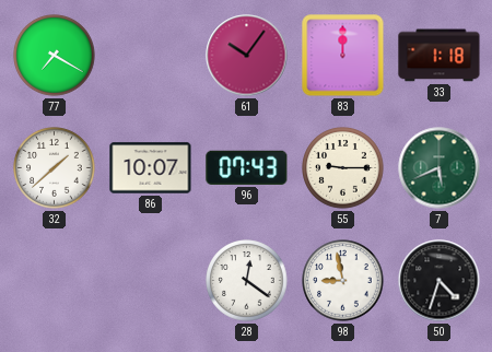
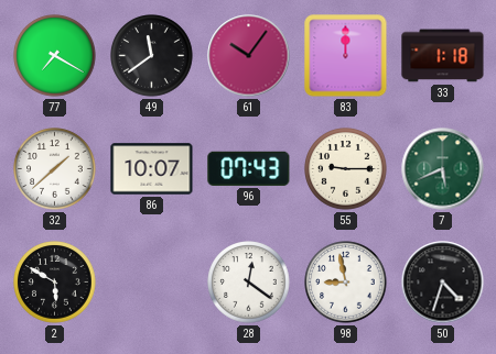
49: none -> 11:39
2: none -> 5:50
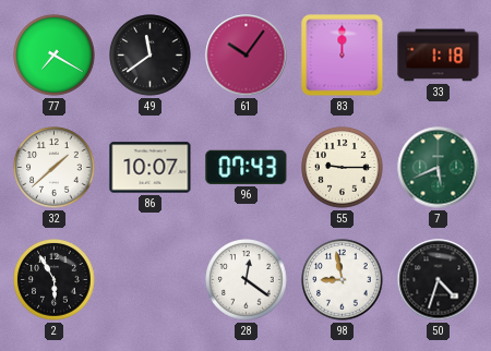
2: 5:50 -> 5:55
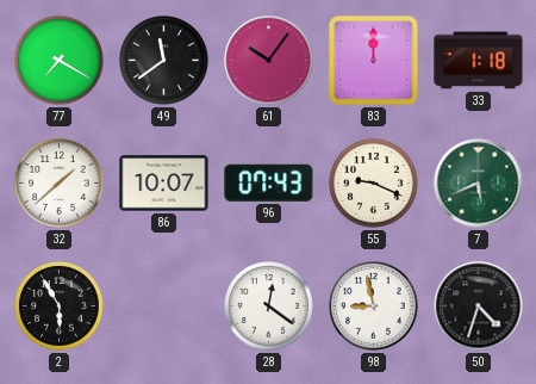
55: 9:15 -> 9:19
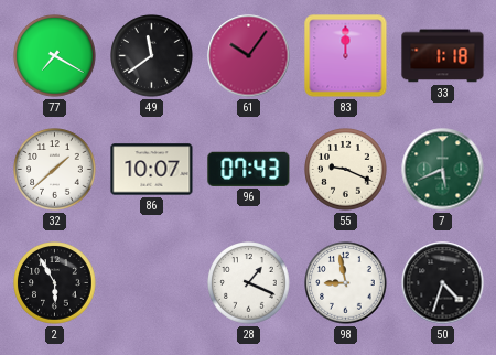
28: 12:21 -> 1:19
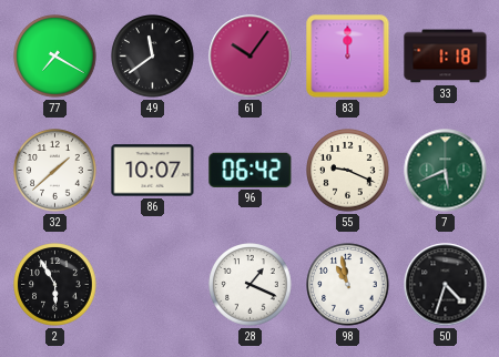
96: 07:43 -> 06:42
98: 8:58 -> 10:58
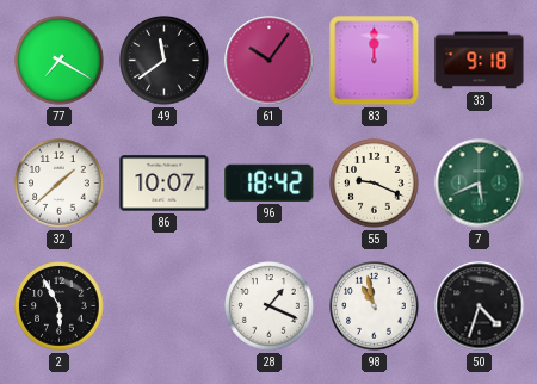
33: 1:18 -> 9:18
96: 06:42 -> 18:42
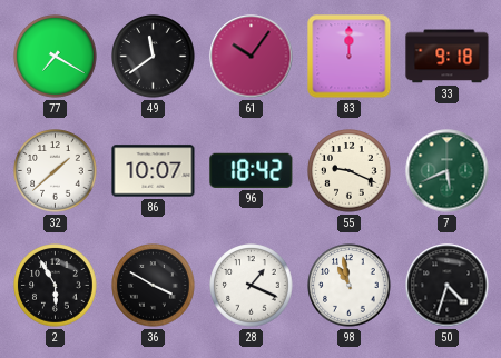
36: none -> 3:50
